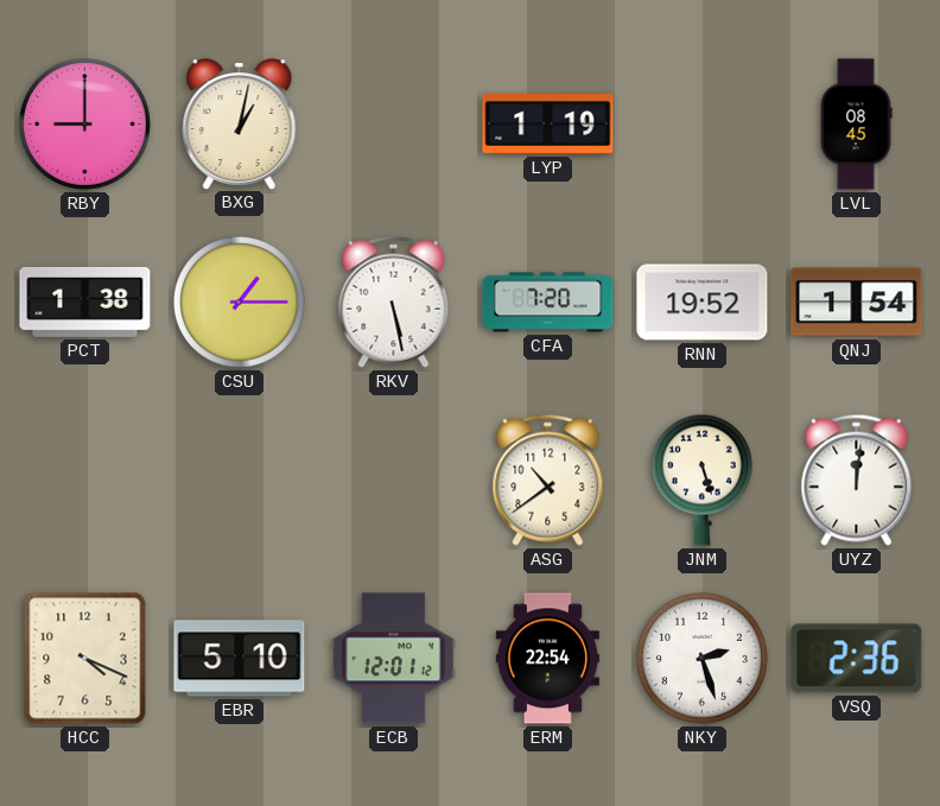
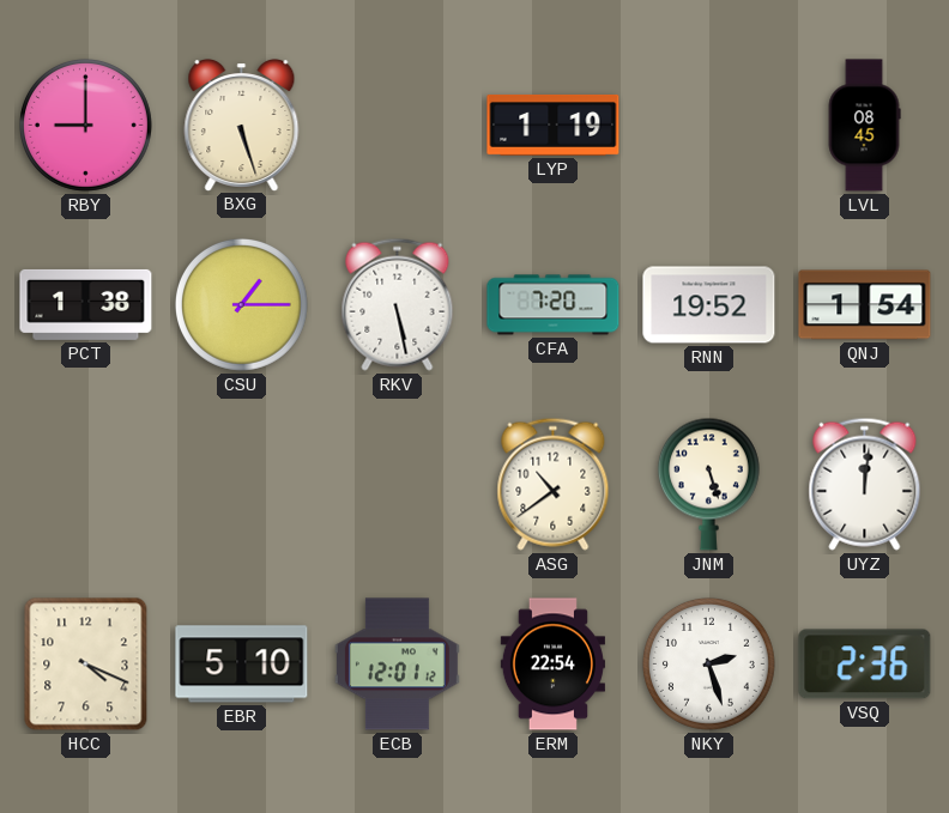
BXG: 1:02 -> 5:27
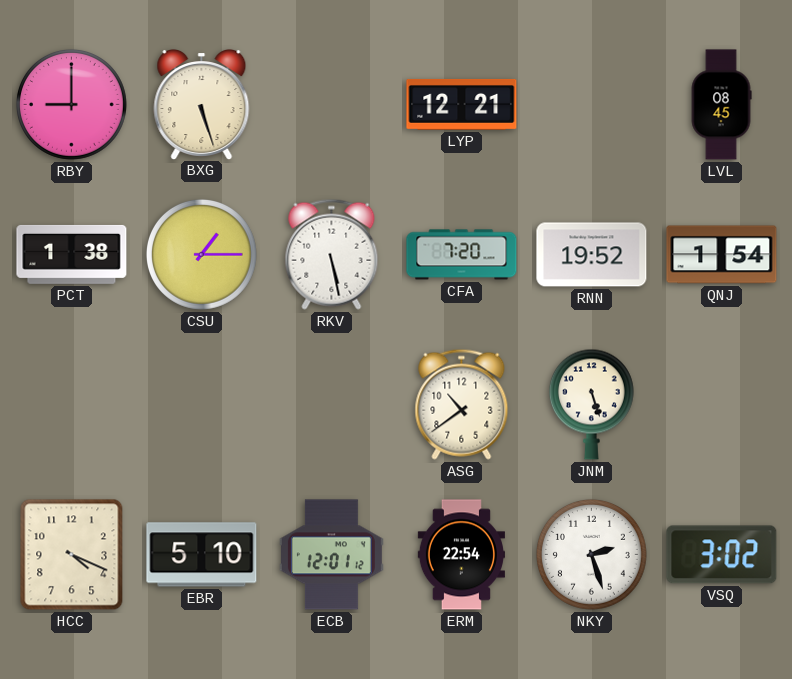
LYP: 1:19 -> 12:21
UYZ: 12:01 -> none
VSQ: 2:36 -> 3:02
